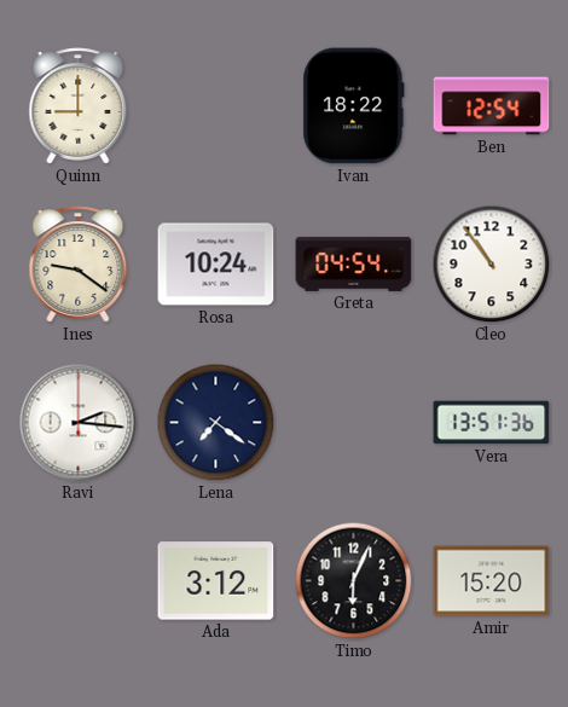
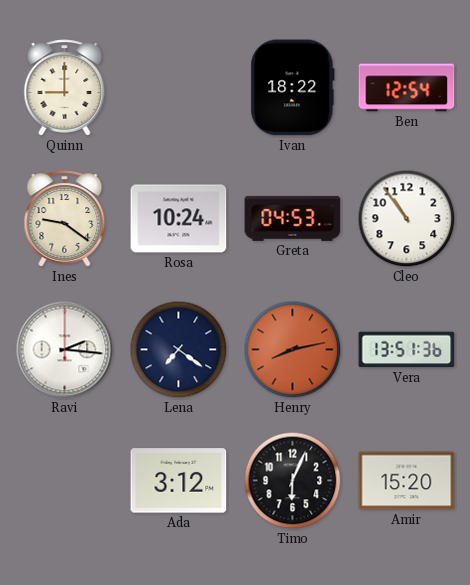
Greta: 04:54 -> 04:53
Henry: none -> 8:13
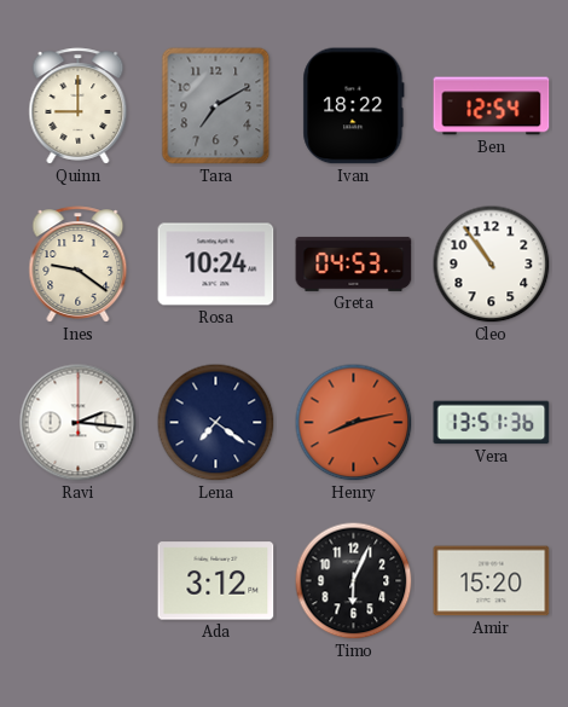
Tara: none -> 7:10
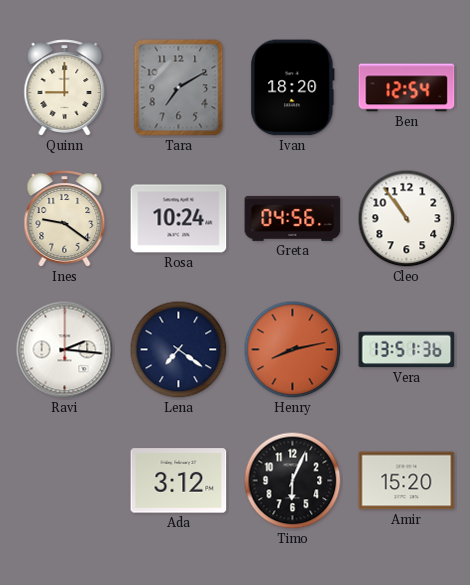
Ivan: 18:22 -> 18:20
Greta: 04:53 -> 04:56
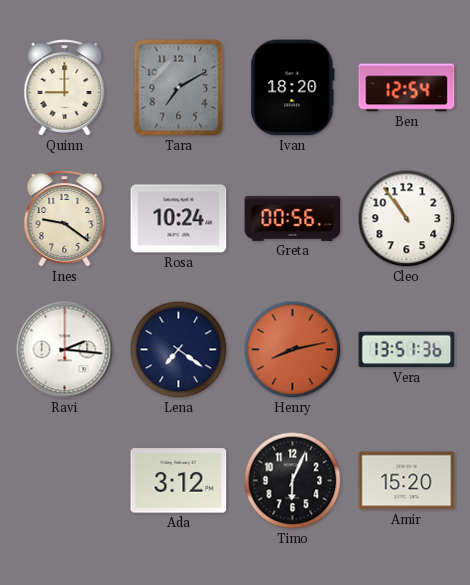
Greta: 04:56 -> 00:56
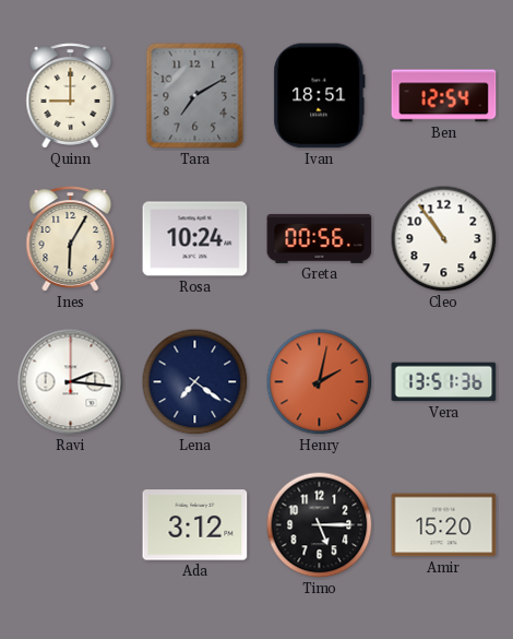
Ivan: 18:20 -> 18:51
Ines: 9:21 -> 6:05
Henry: 8:13 -> 2:02
Timo: 6:04 -> 5:15
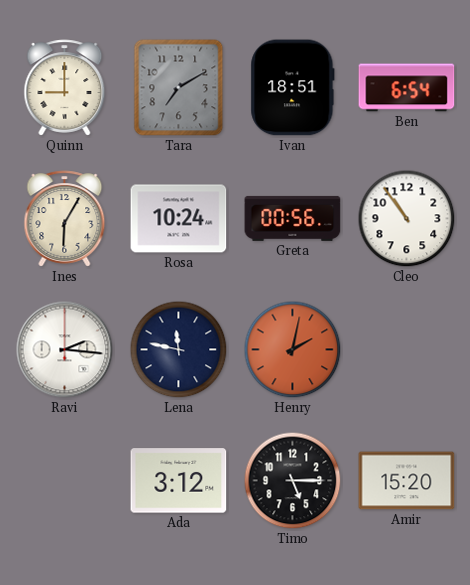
Ben: 12:54 -> 6:54
Lena: 7:21 -> 11:47
Vera: 13:51 -> none
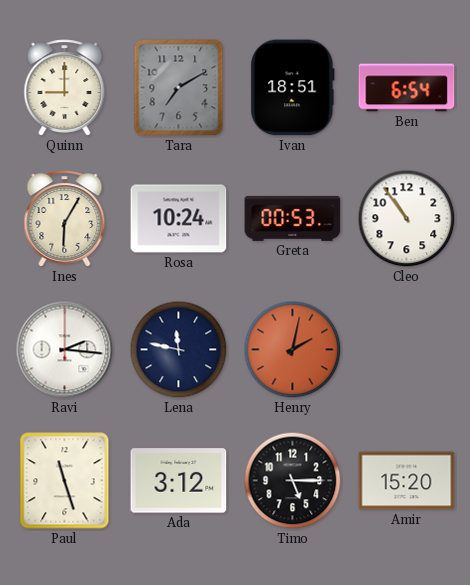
Greta: 00:56 -> 00:53
Paul: none -> 11:27
